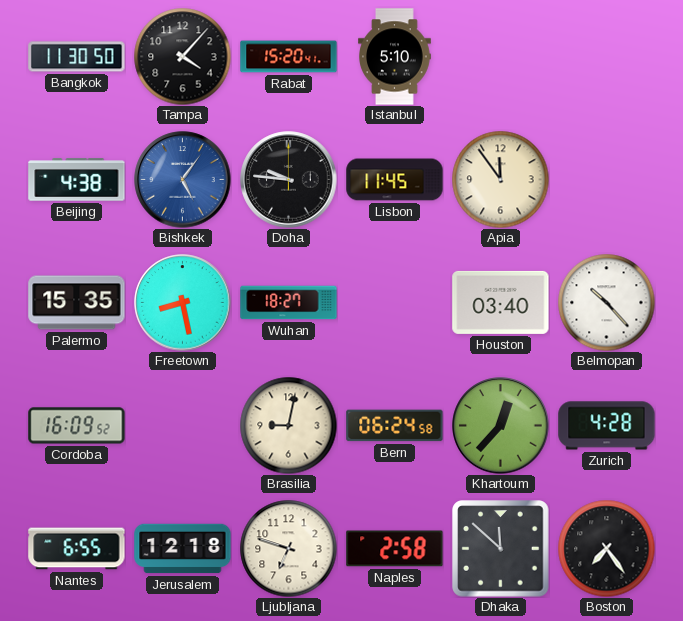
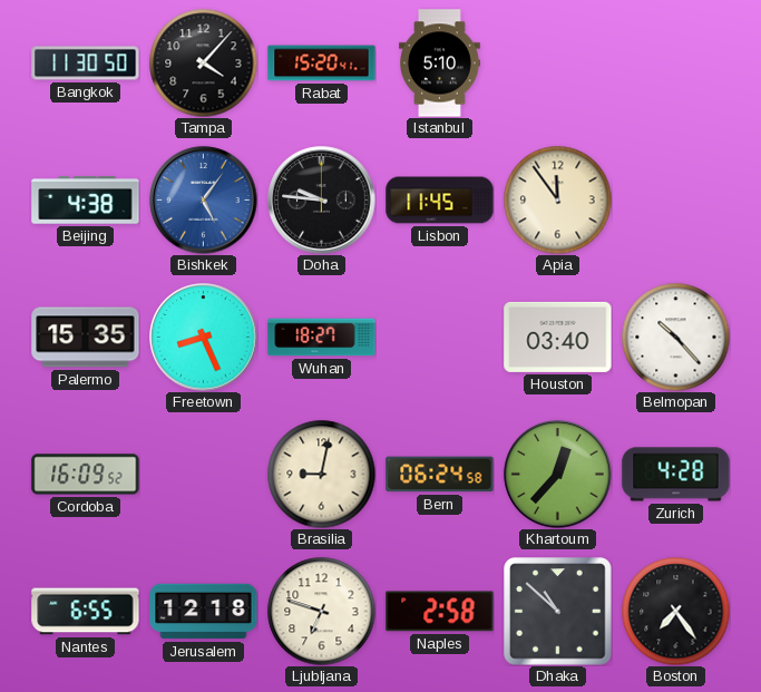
Freetown: 8:28 -> 8:26
Dhaka: 11:52 -> 10:52
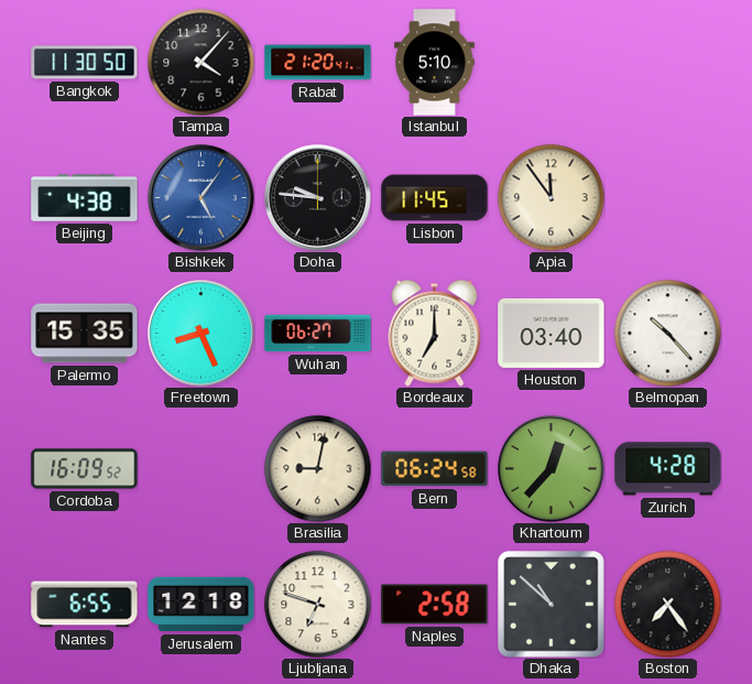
Rabat: 15:20 -> 21:20
Wuhan: 18:27 -> 06:27
Bordeaux: none -> 7:00
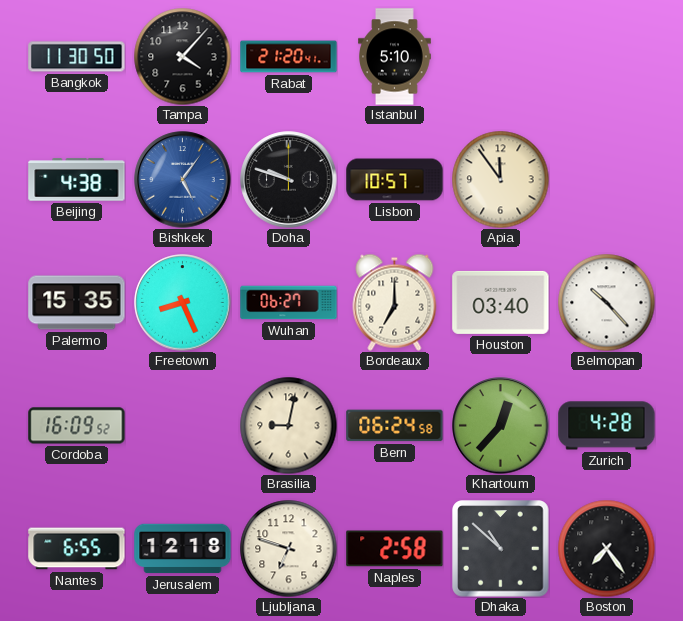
Doha: 9:46 -> 9:48
Lisbon: 11:45 -> 10:57
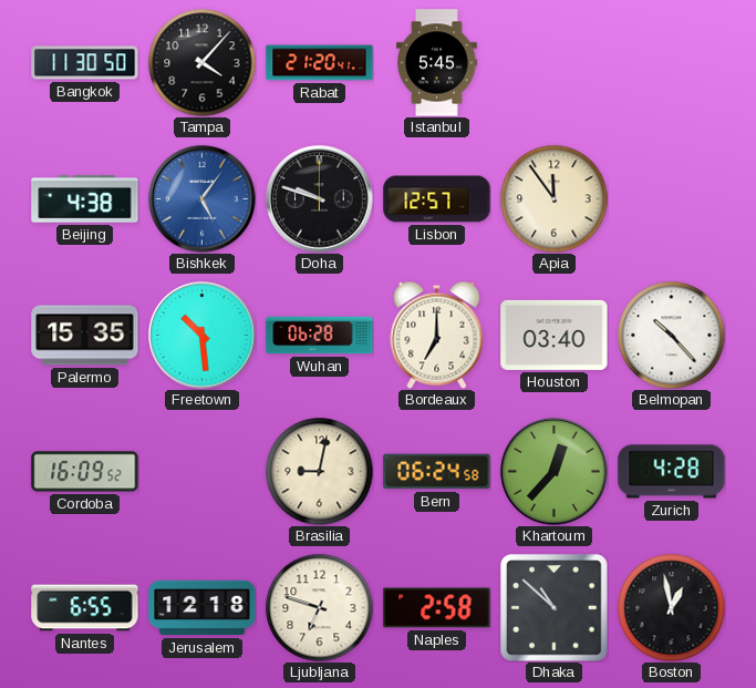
Istanbul: 5:10 -> 5:45
Lisbon: 10:57 -> 12:57
Freetown: 8:26 -> 10:29
Wuhan: 06:27 -> 06:28
Boston: 7:24 -> 12:58
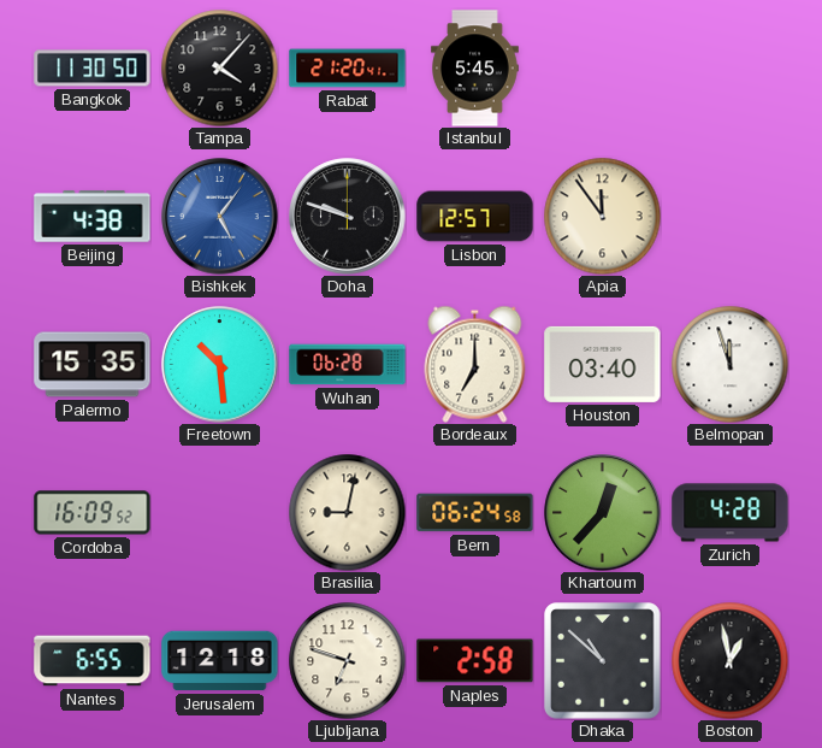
Belmopan: 10:23 -> 11:57
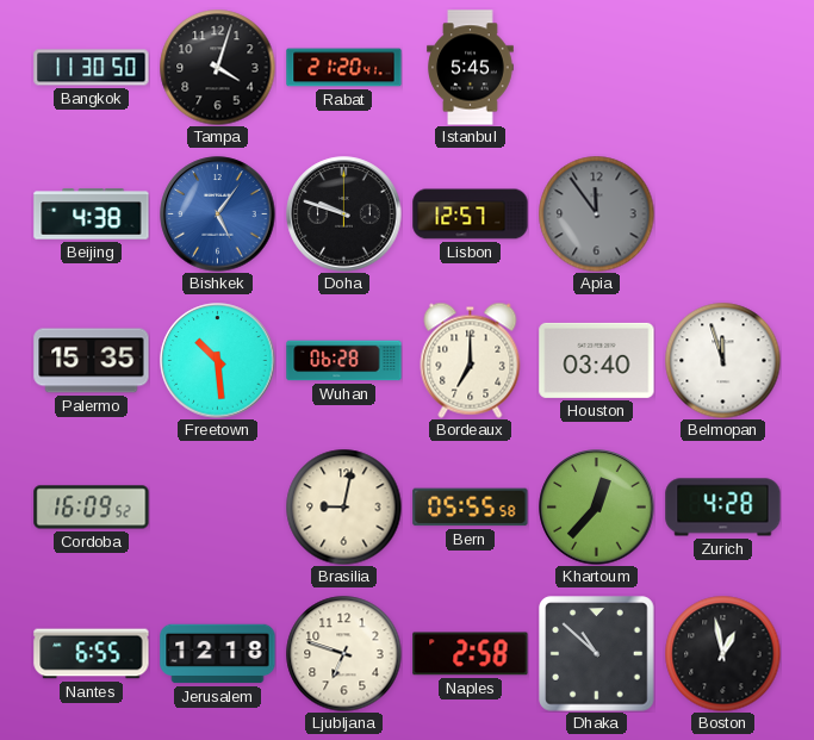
Tampa: 4:07 -> 4:03
Apia dial: cream -> grey
Bern: 06:24 -> 05:55
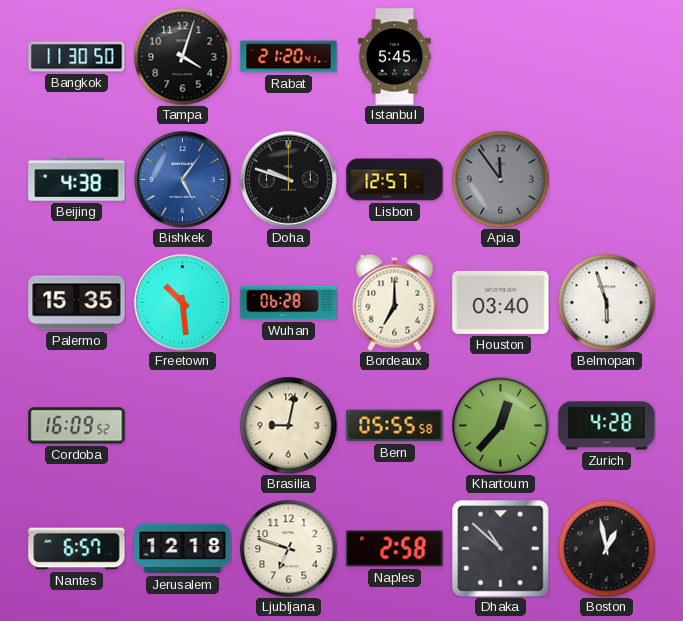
Belmopan: 11:57 -> 5:57
Nantes: 6:55 -> 6:57
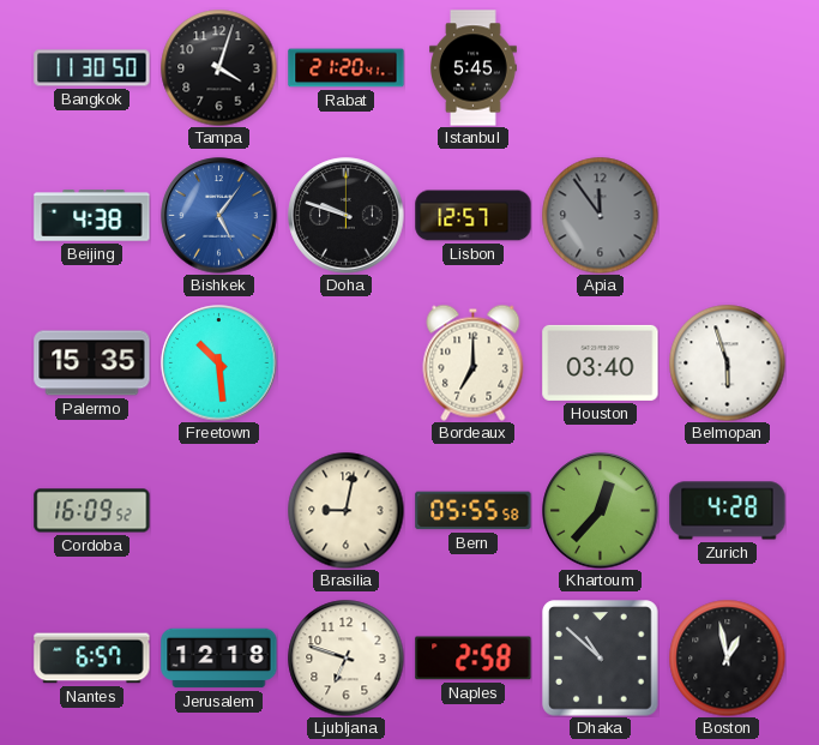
Wuhan: 06:28 -> none
